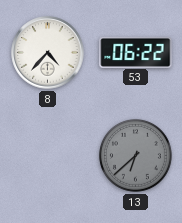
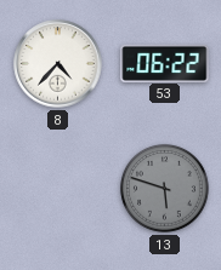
13: 6:38 -> 5:48
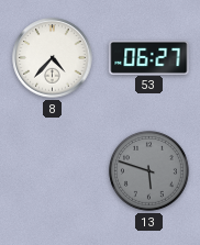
53: 06:22 -> 06:27
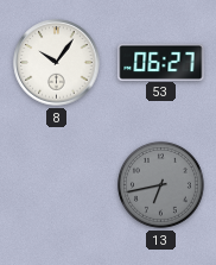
8: 4:37 -> 10:06
13: 5:48 -> 6:43
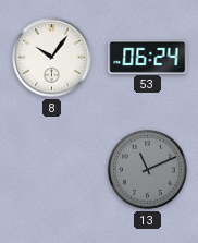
53: 06:27 -> 06:24
13: 6:43 -> 11:11
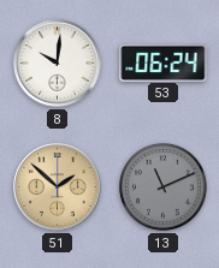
8: 10:06 -> 10:01
51: none -> 1:52
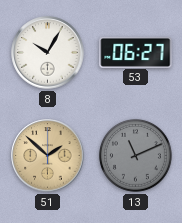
8: 10:01 -> 10:05
53: 06:24 -> 06:27
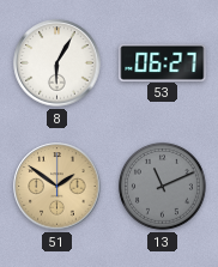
8: 10:05 -> 6:05
51: 1:52 -> 1:51
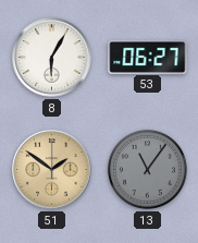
13: 11:11 -> 11:06
